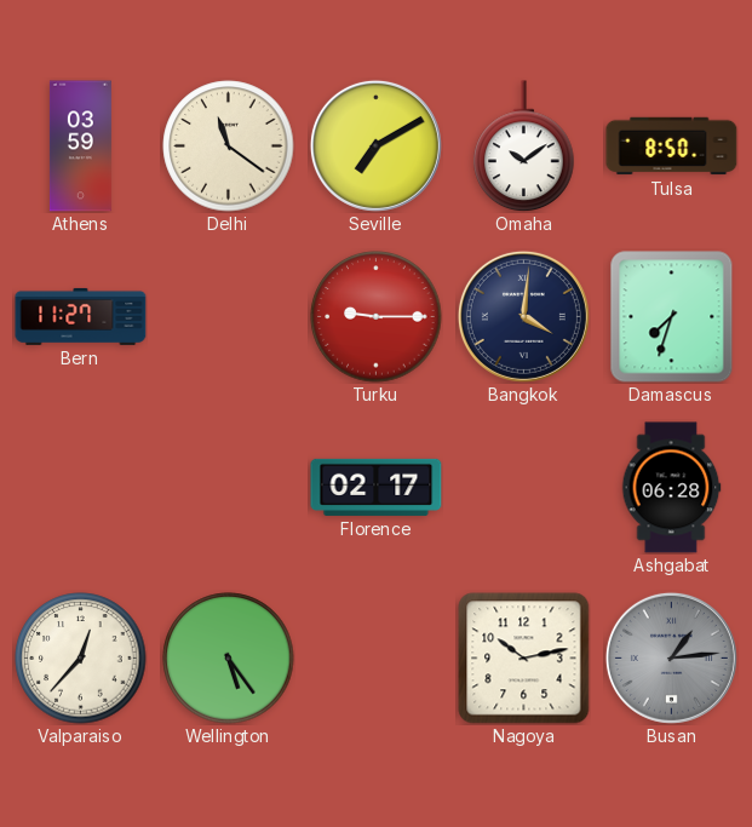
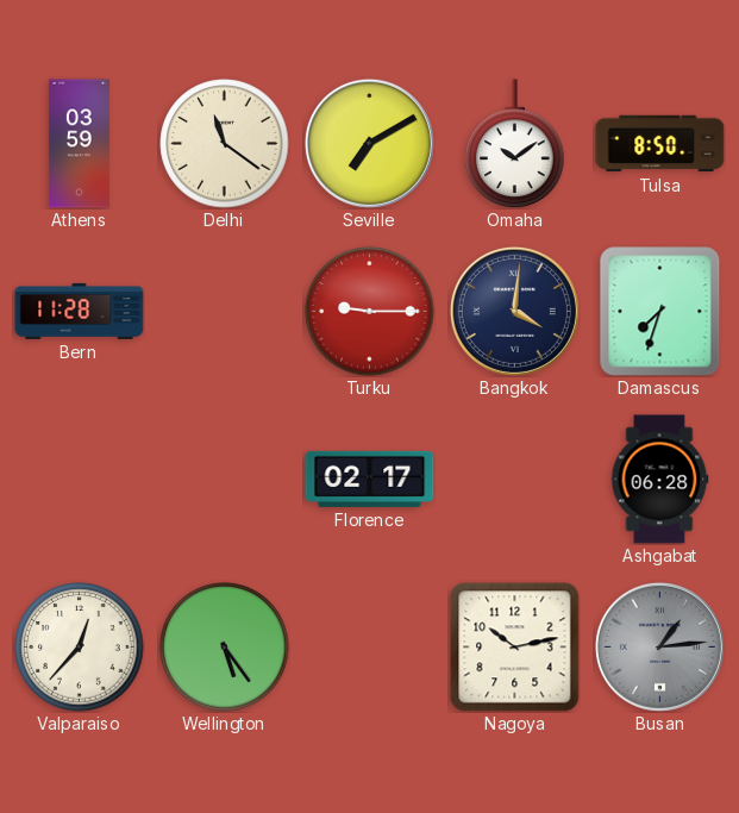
Bern: 11:27 -> 11:28
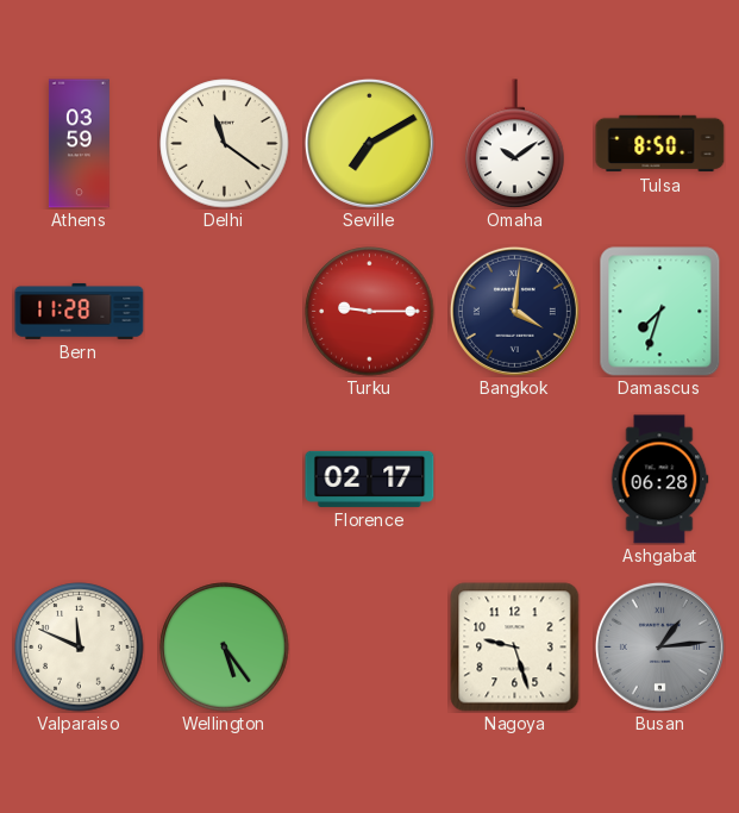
Valparaiso: 12:37 -> 11:49
Nagoya: 10:13 -> 9:27
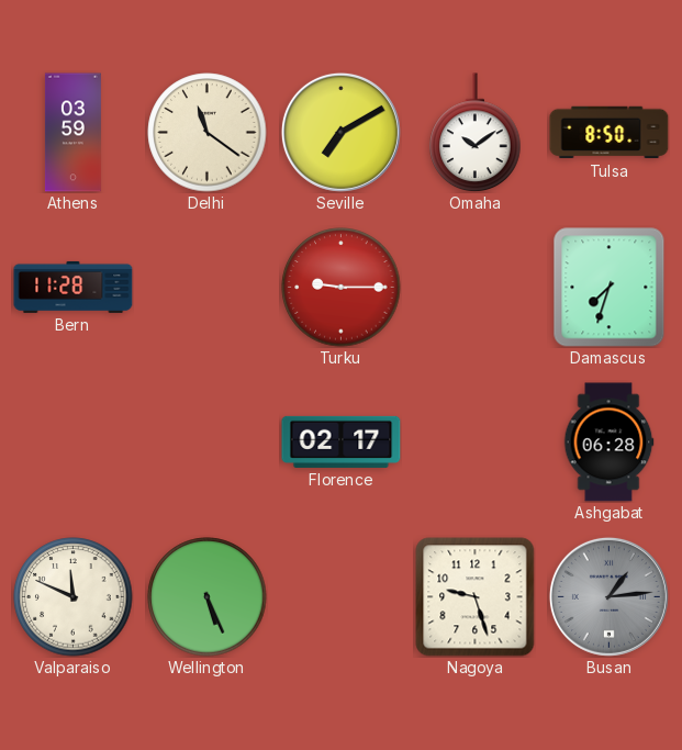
Bangkok: 4:01 -> none
Wellington: 5:24 -> 5:26
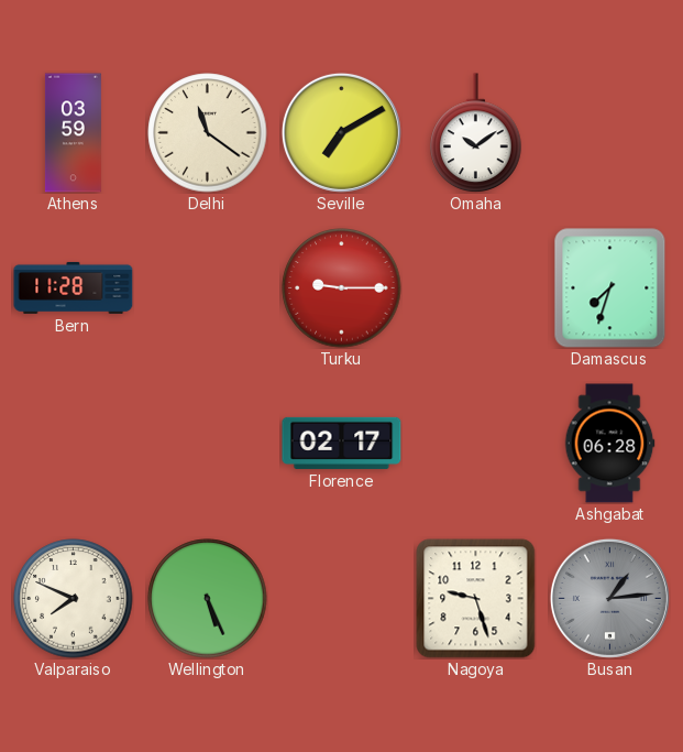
Tulsa: 8:50 -> none
Valparaiso: 11:49 -> 7:49
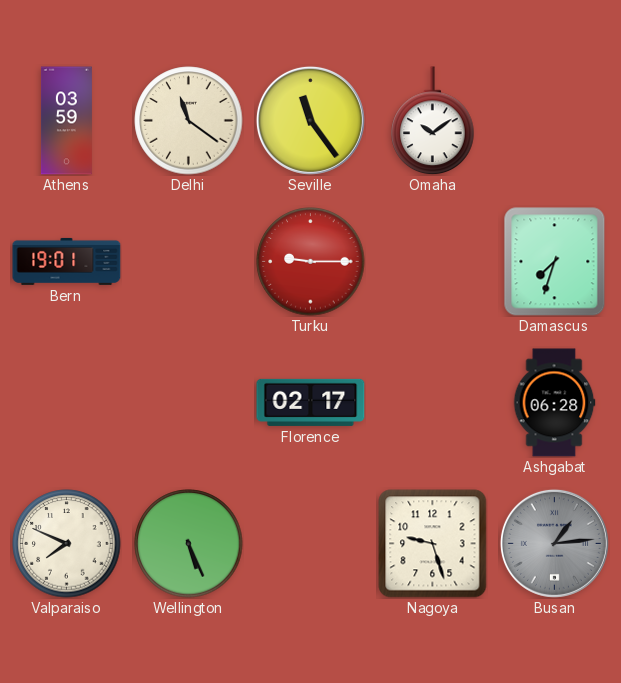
Seville: 7:10 -> 11:24
Bern: 11:28 -> 19:01
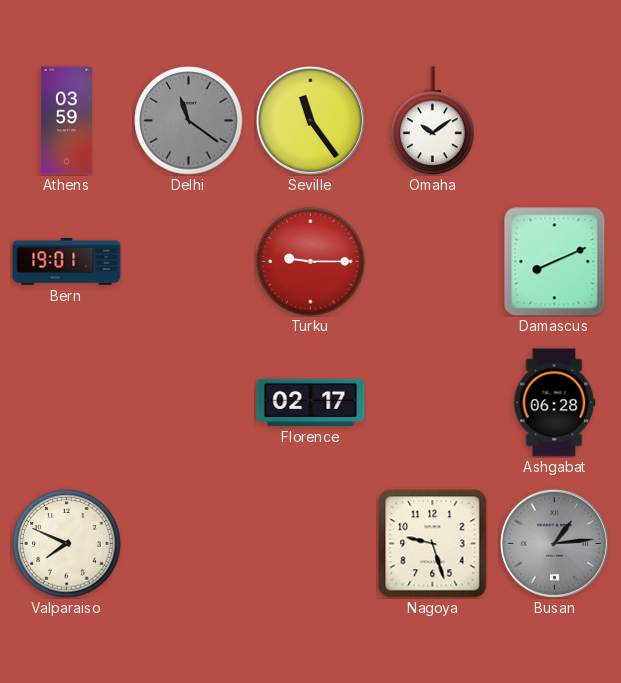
Delhi dial: cream -> grey
Damascus: 7:33 -> 8:11
Wellington: 5:26 -> none
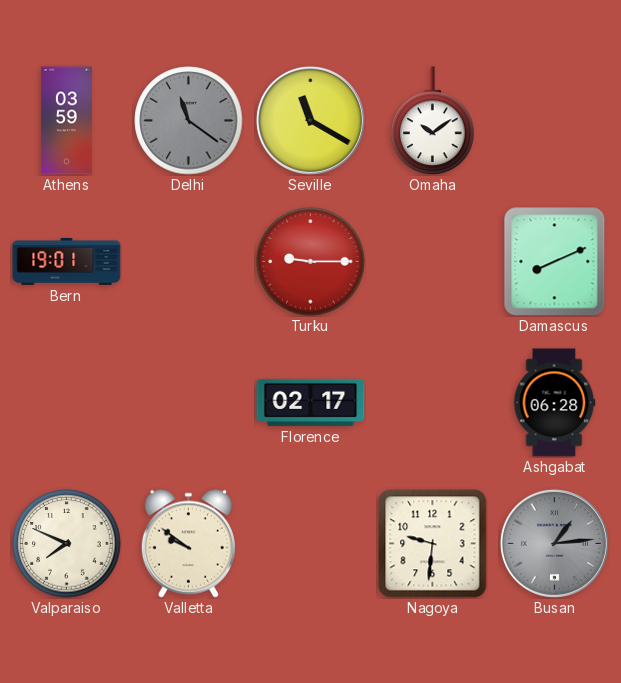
Seville: 11:24 -> 11:20
Valletta: none -> 9:51
Nagoya: 9:27 -> 9:31
